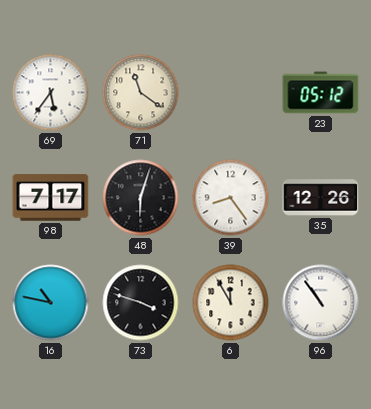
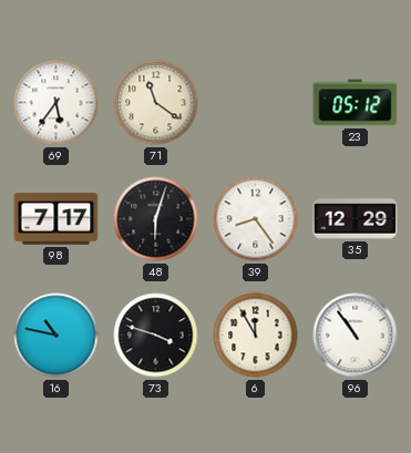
35: 12:26 -> 12:29
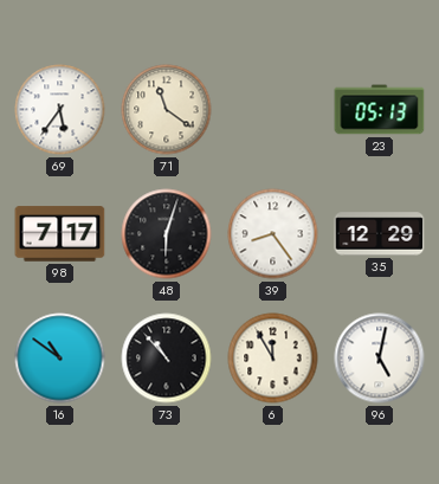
23: 05:12 -> 05:13
16: 10:47 -> 10:51
73: 3:48 -> 10:53
96: 10:54 -> 5:02
